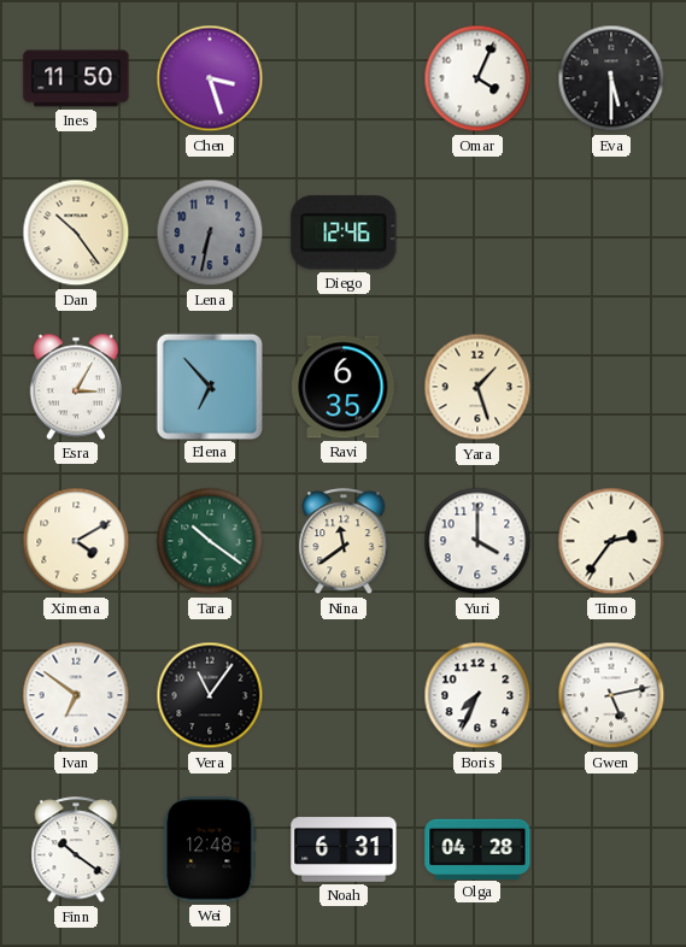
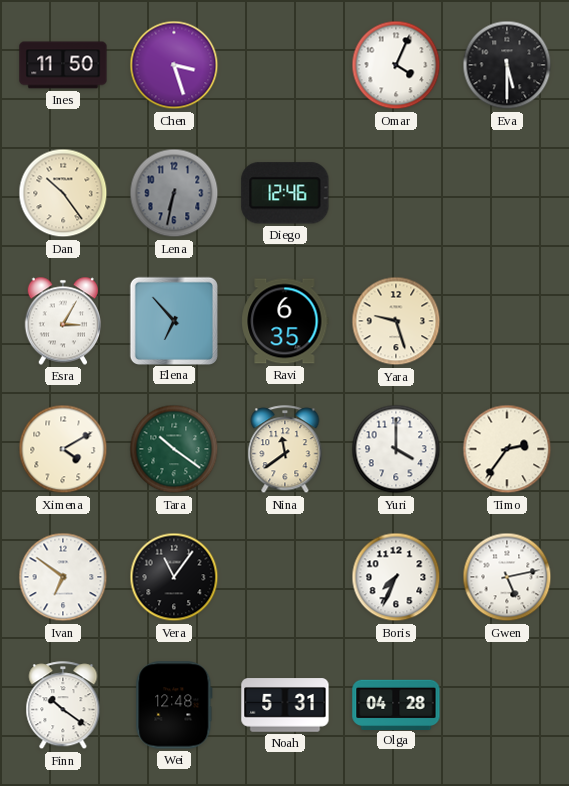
Yara: 1:27 -> 9:27
Noah: 6:31 -> 5:31
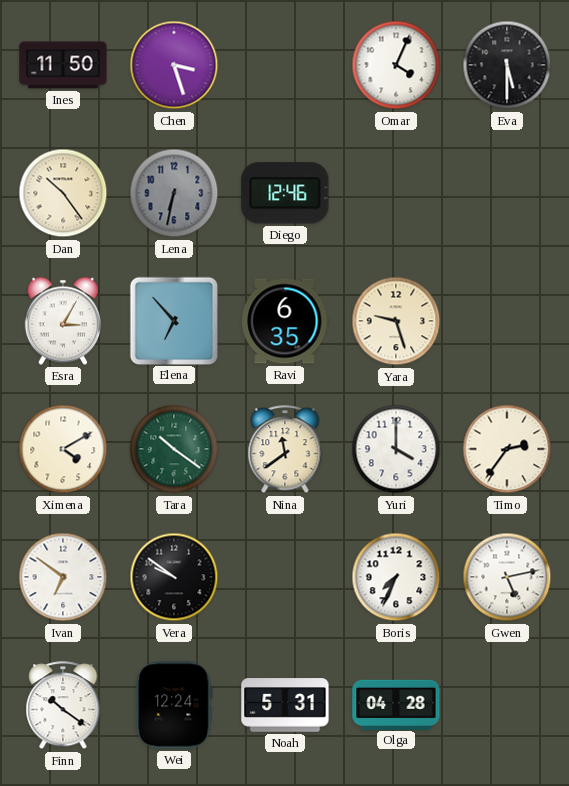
Vera: 11:06 -> 9:51
Wei: 12:48 -> 12:24
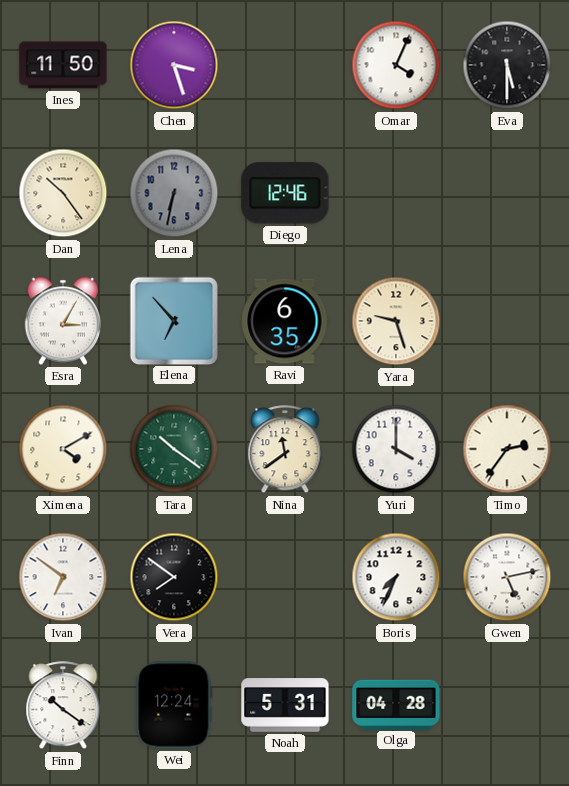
Vera: 9:51 -> 7:51
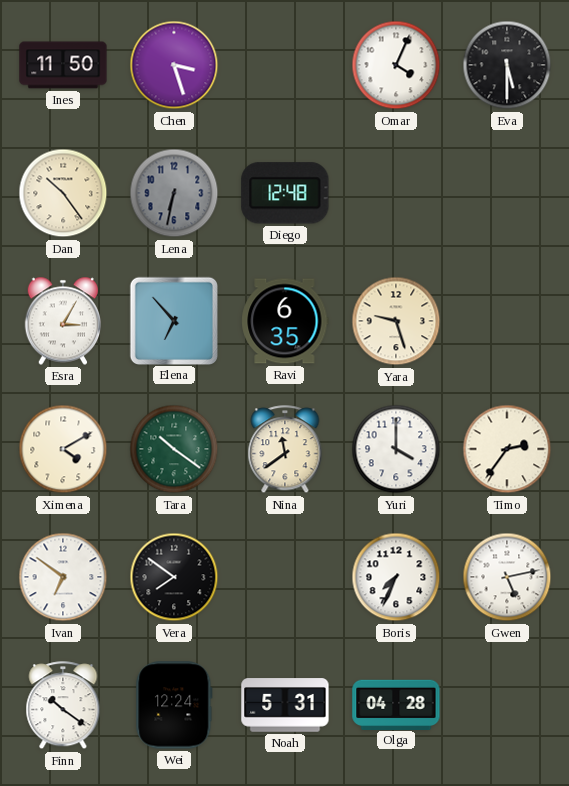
Diego: 12:46 -> 12:48
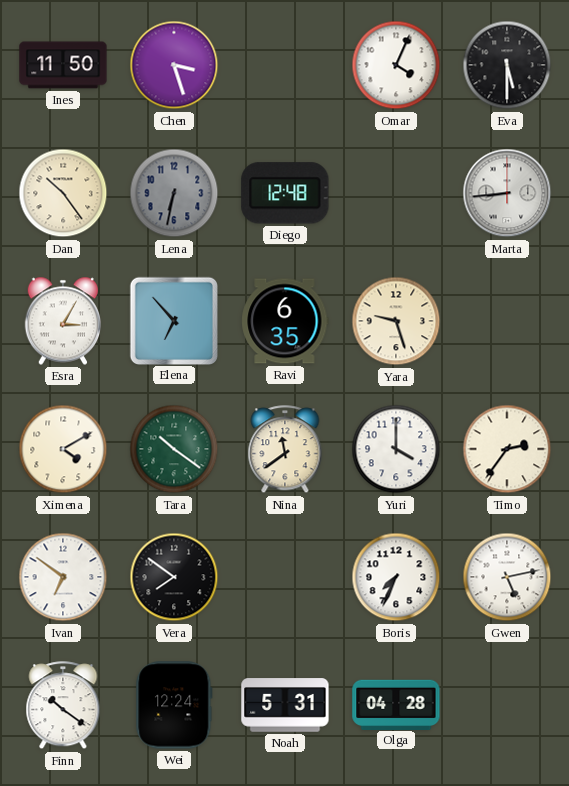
Marta: none -> 8:44
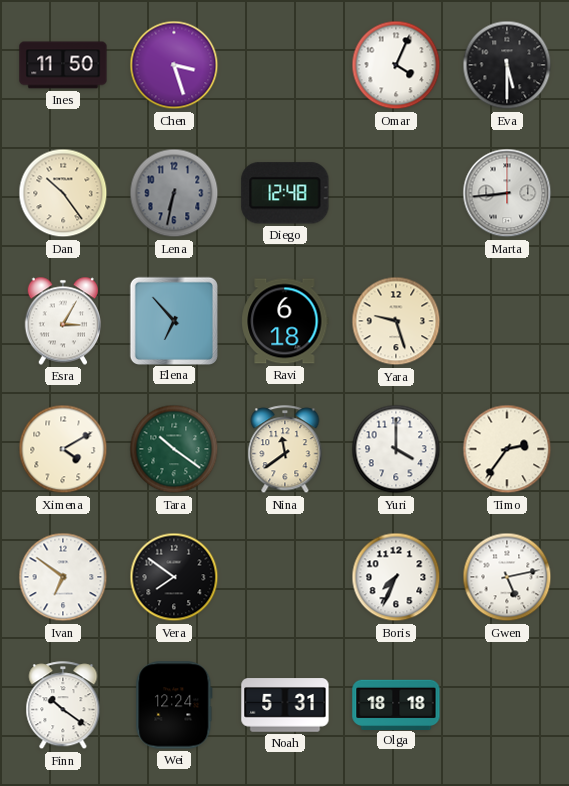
Ravi: 6:35 -> 6:18
Olga: 04:28 -> 18:18
